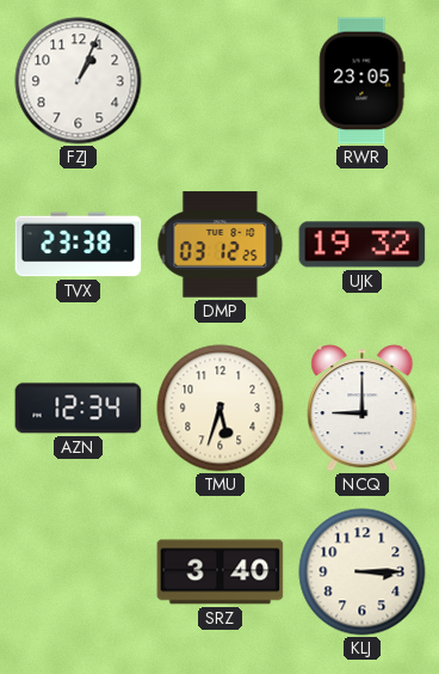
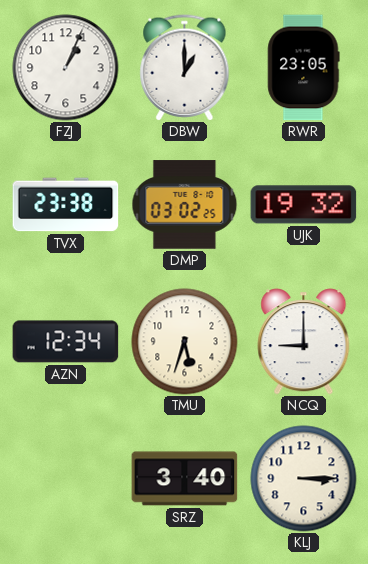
DBW: none -> 1:00
DMP: 03:12 -> 03:02
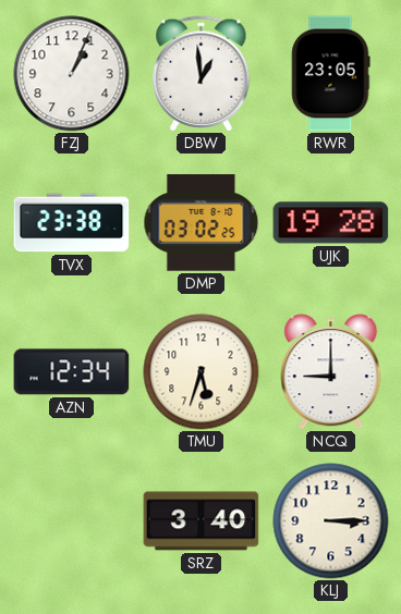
DBW: 1:00 -> 12:59
UJK: 19:32 -> 19:28
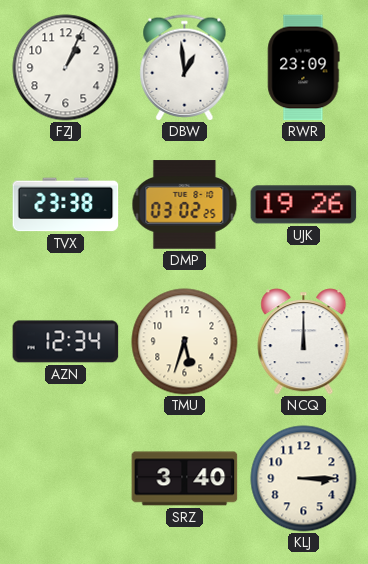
RWR: 23:05 -> 23:09
UJK: 19:28 -> 19:26
NCQ: 9:00 -> 12:00
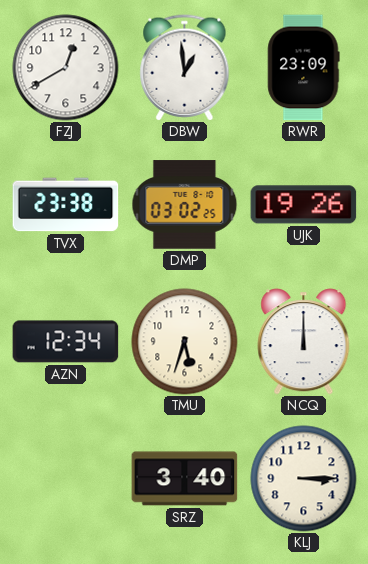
FZJ: 1:04 -> 12:40
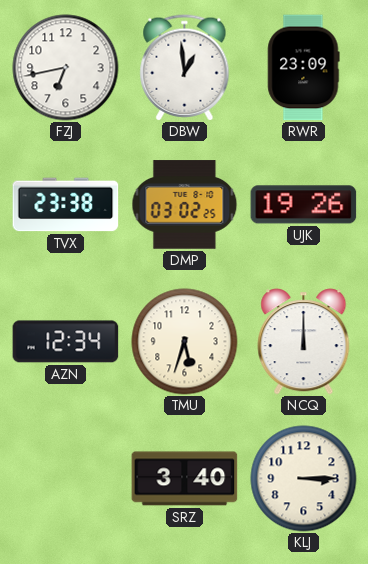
FZJ: 12:40 -> 6:43
